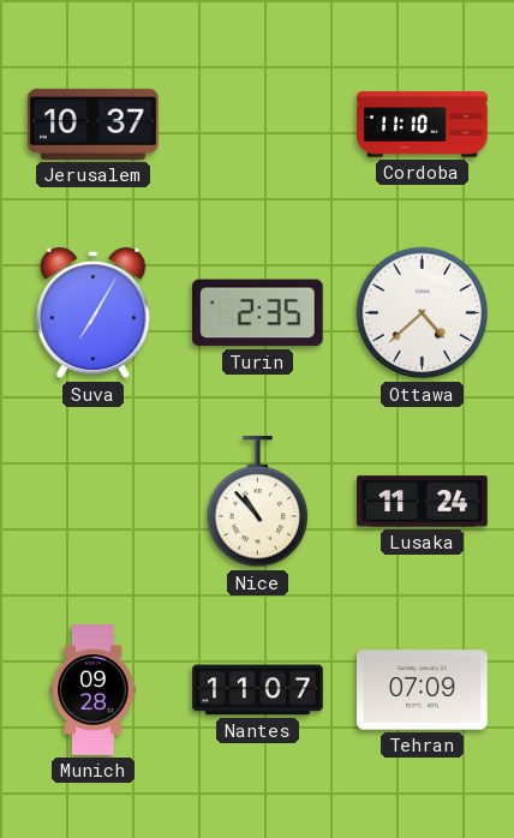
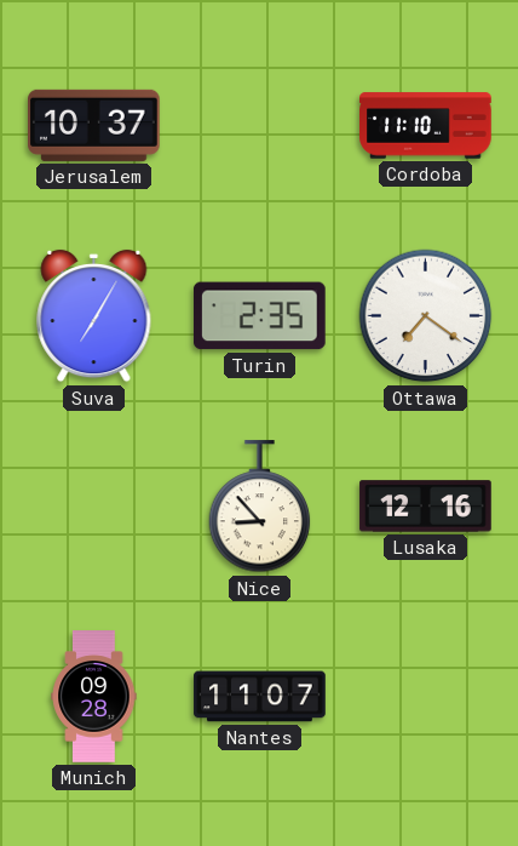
Ottawa: 4:38 -> 7:21
Nice: 10:53 -> 8:53
Lusaka: 11:24 -> 12:16
Tehran: 07:09 -> none
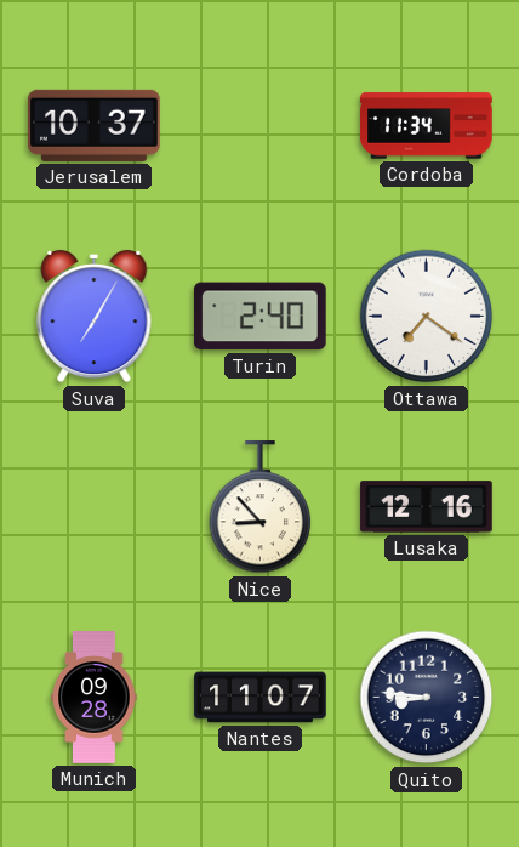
Cordoba: 11:10 -> 11:34
Turin: 2:35 -> 2:40
Quito: none -> 8:46
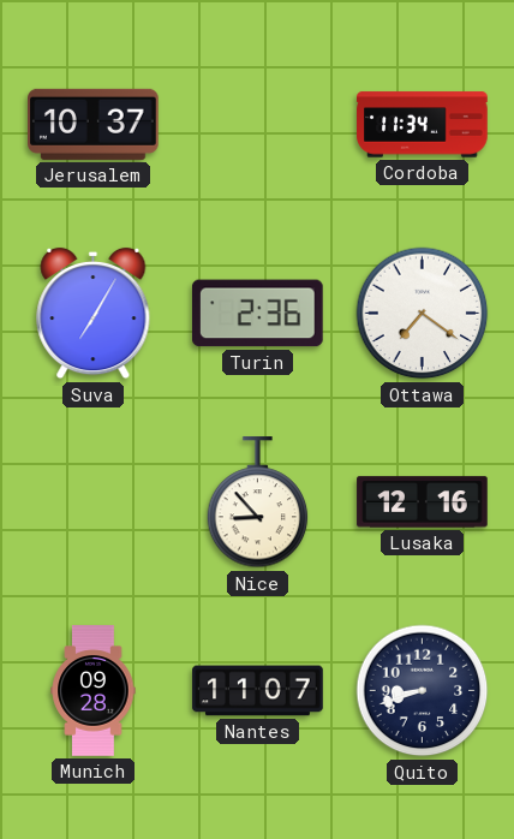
Turin: 2:40 -> 2:36
Quito: 8:46 -> 8:42
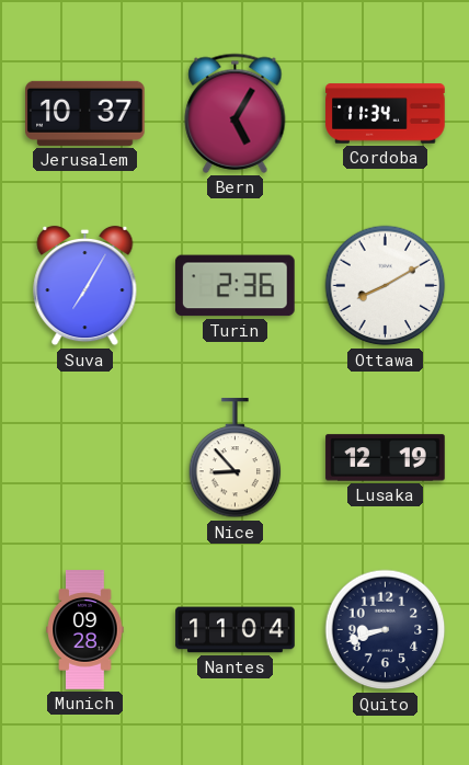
Bern: none -> 5:05
Ottawa: 7:21 -> 8:10
Lusaka: 12:16 -> 12:19
Nantes: 11:07 -> 11:04
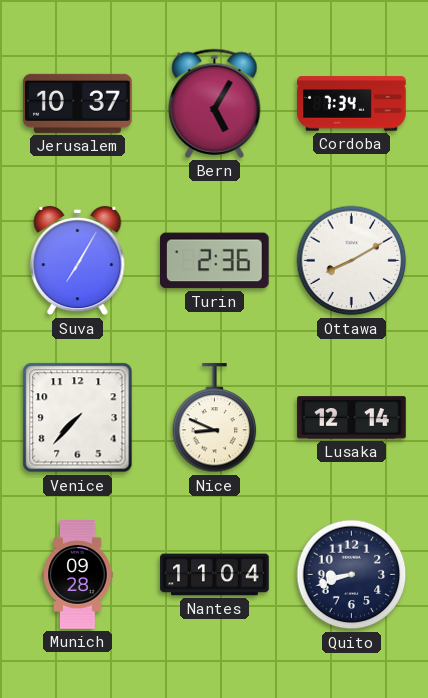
Cordoba: 11:34 -> 7:34
Venice: none -> 7:37
Nice: 8:53 -> 8:49
Lusaka: 12:19 -> 12:14
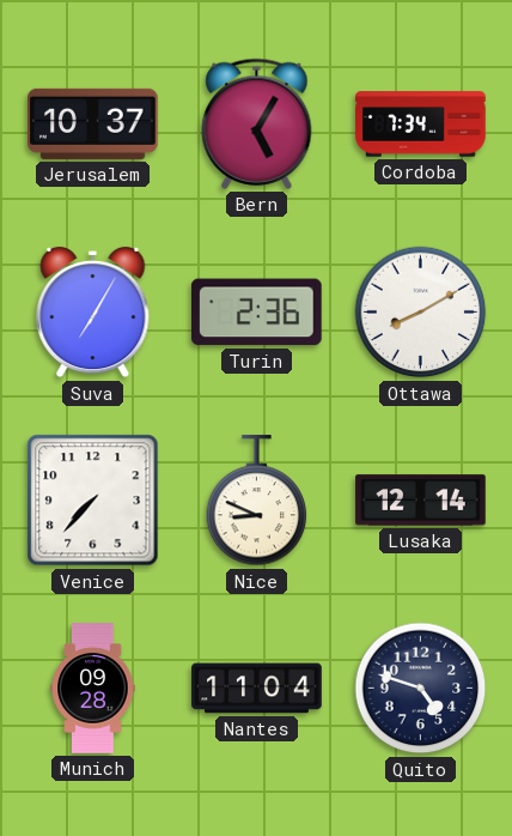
Quito: 8:42 -> 4:48
